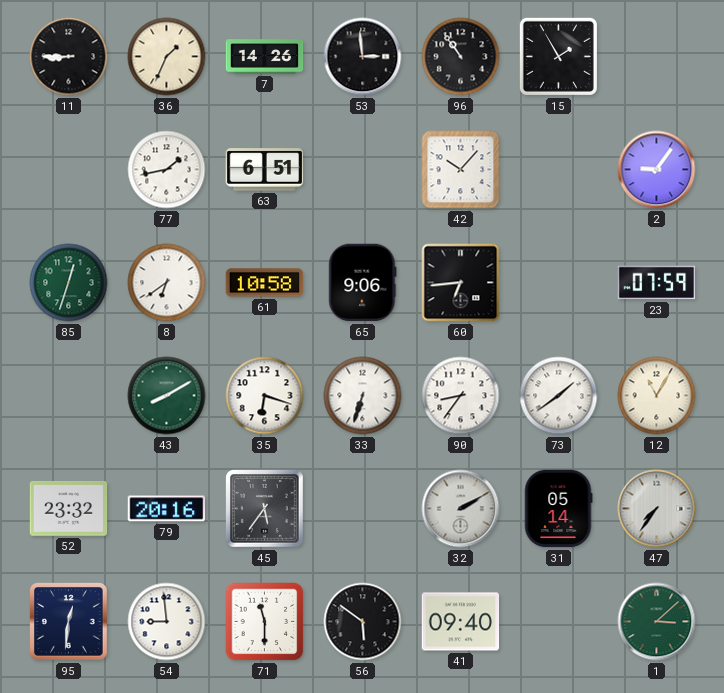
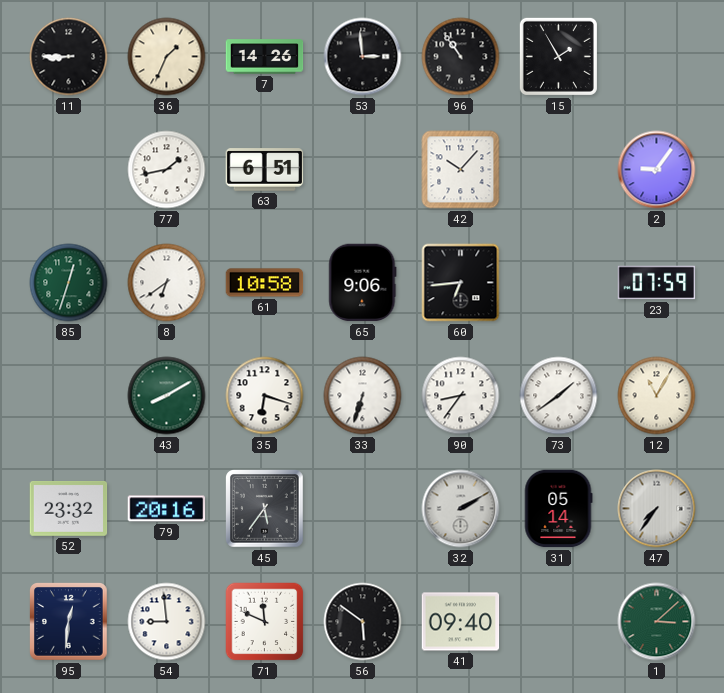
71: 11:30 -> 11:49
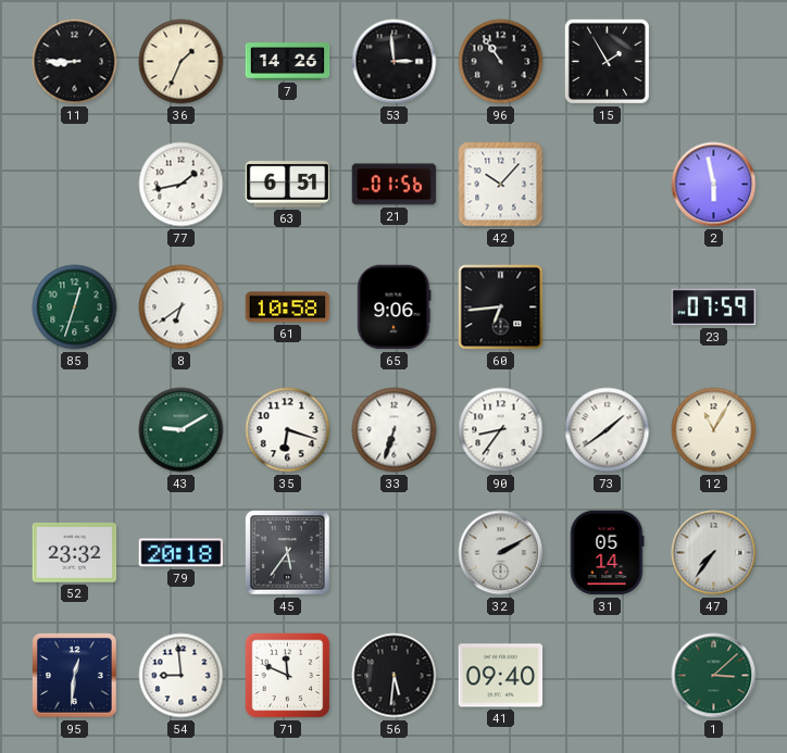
21: none -> 01:56
2: 9:06 -> 5:58
43: 8:10 -> 9:10
79: 20:16 -> 20:18
56: 5:51 -> 5:31
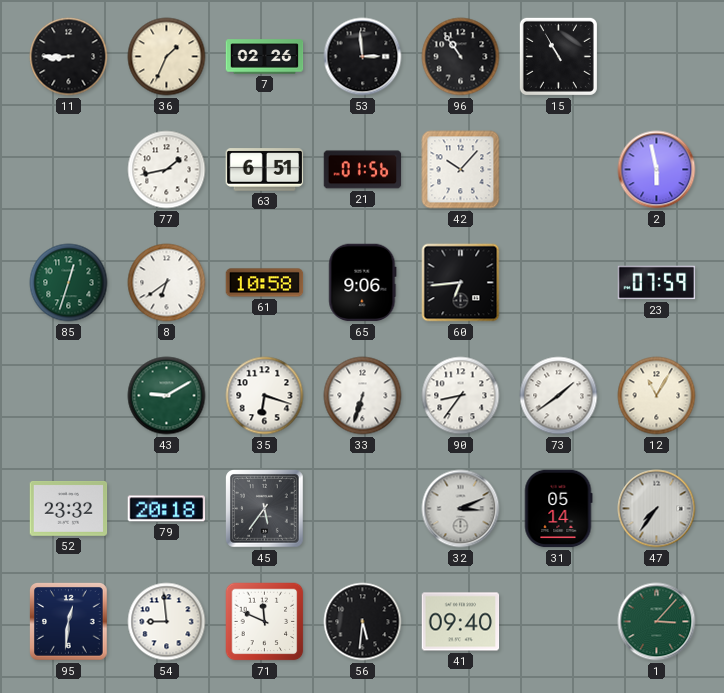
7: 14:26 -> 02:26
15: 1:55 -> 10:55
32: 2:10 -> 3:11
1: 3:08 -> 3:07
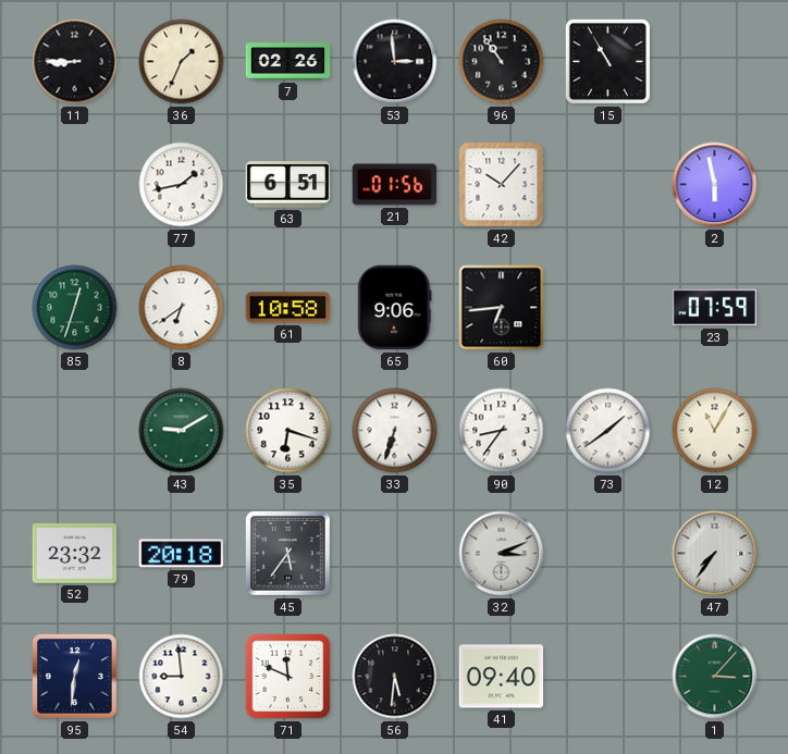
31: 05:14 -> none
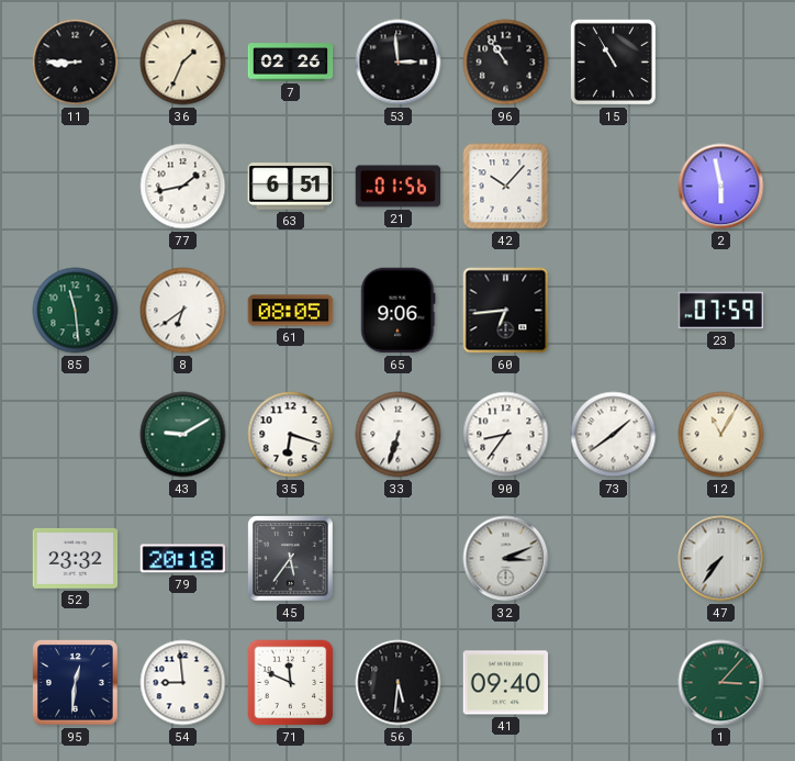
85: 12:33 -> 11:29
61: 10:58 -> 08:05
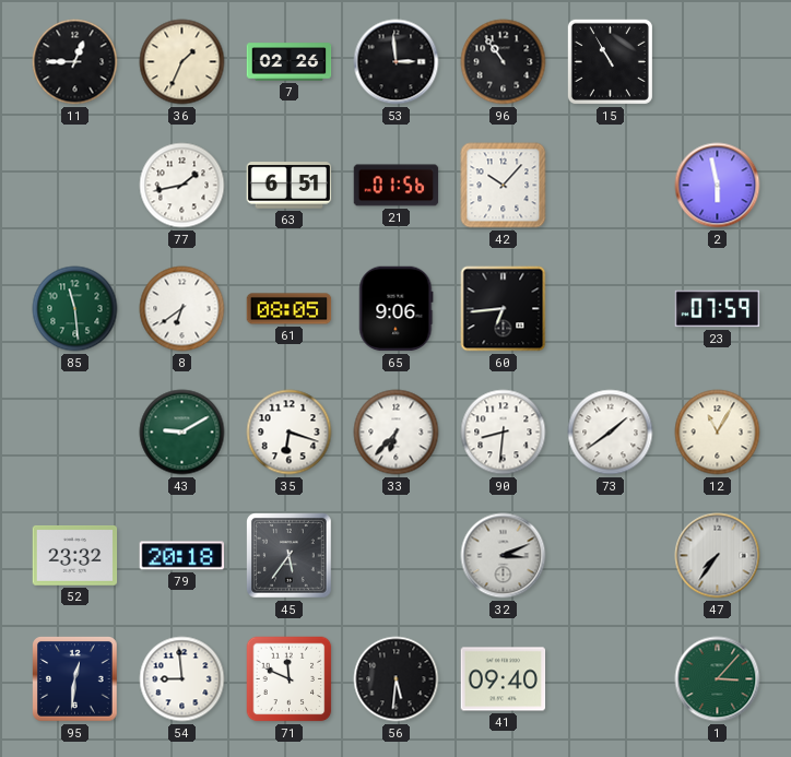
11: 8:45 -> 12:45
33: 6:33 -> 6:37
90: 8:36 -> 8:31
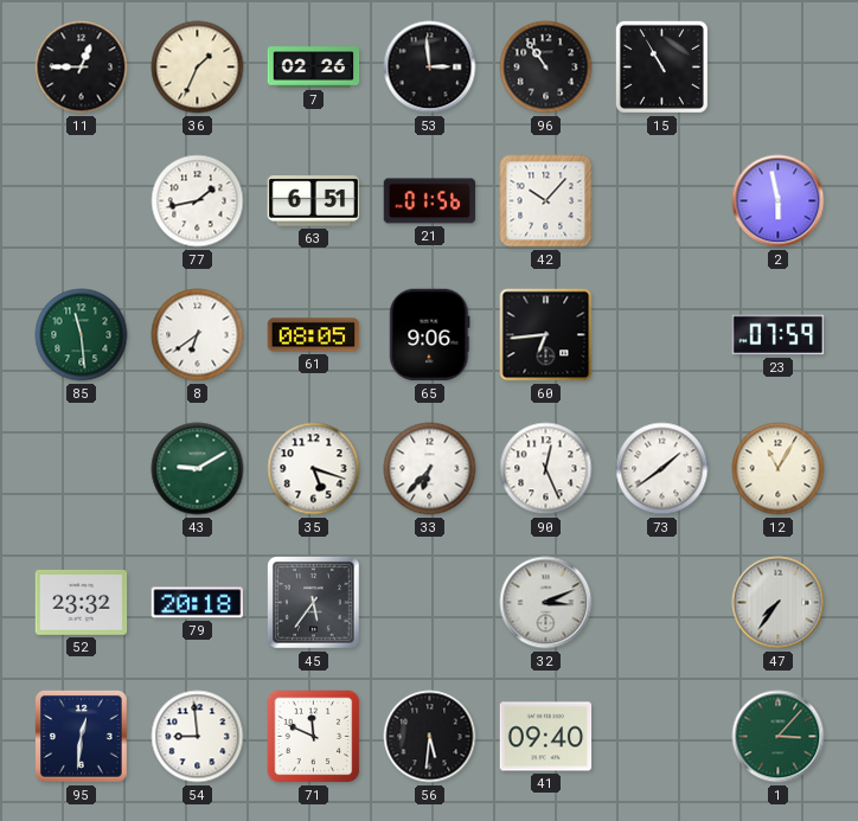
35: 6:18 -> 5:18
90: 8:31 -> 12:26
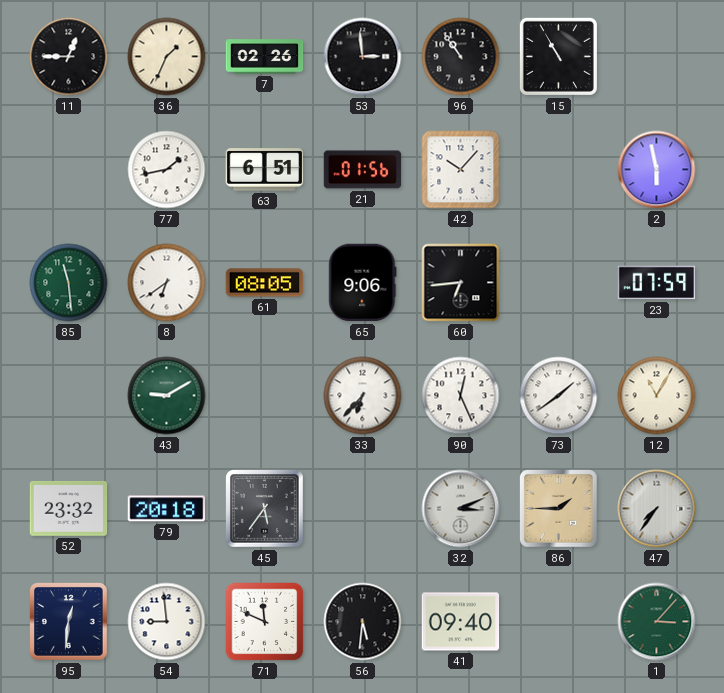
35: 5:18 -> none
86: none -> 1:45
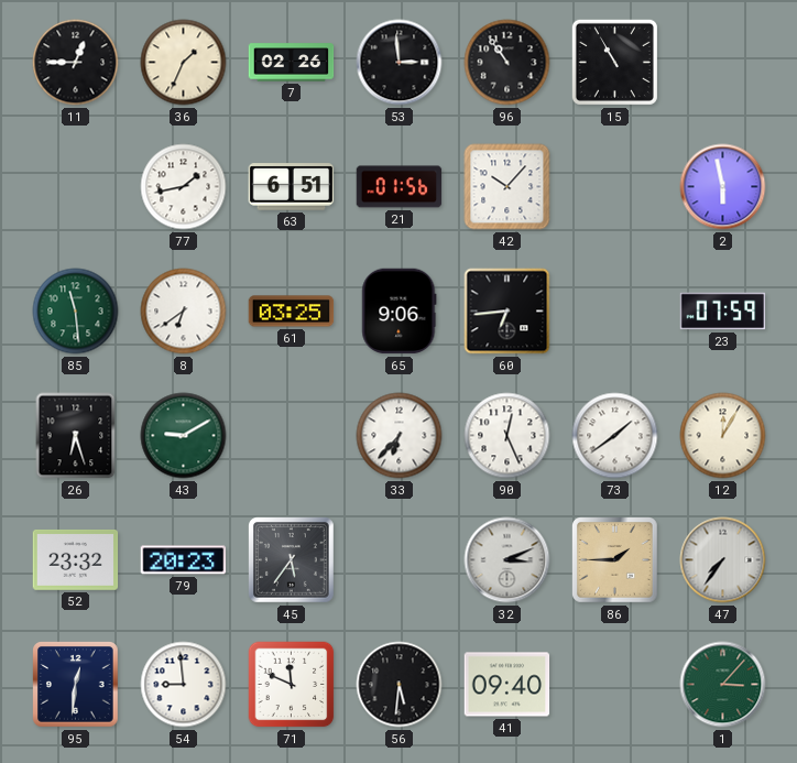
61: 08:05 -> 03:25
26: none -> 6:27
12: 11:05 -> 12:05
79: 20:18 -> 20:23
